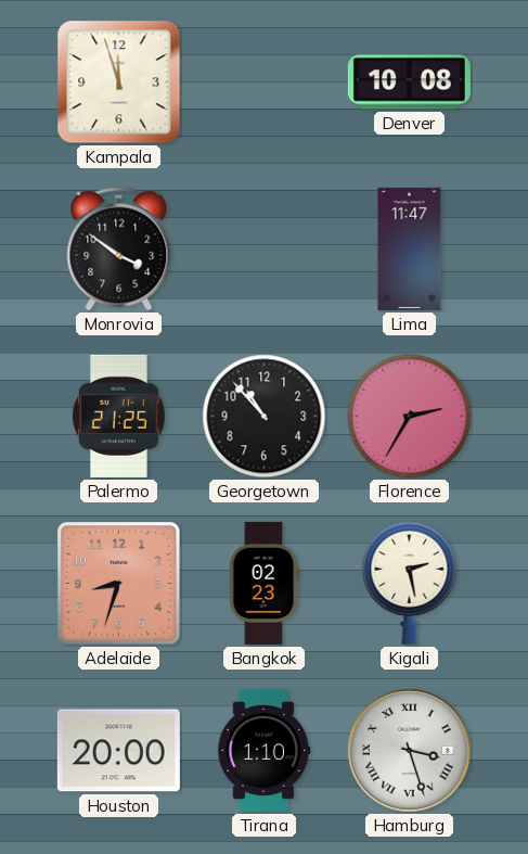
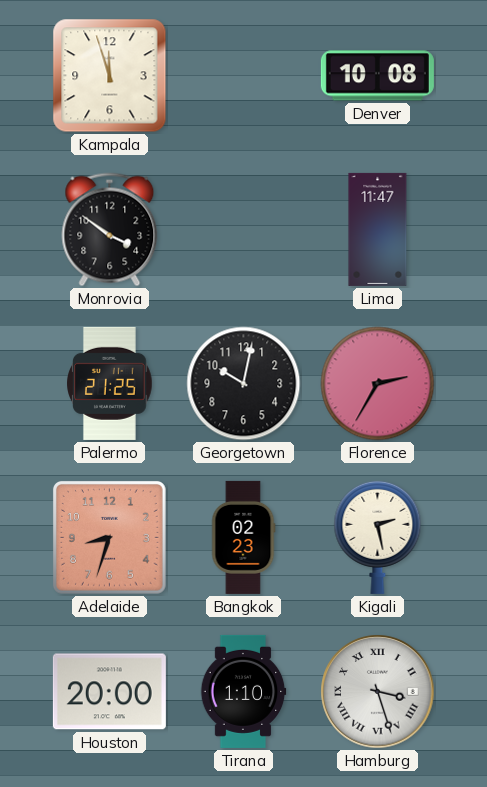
Georgetown: 10:53 -> 10:02
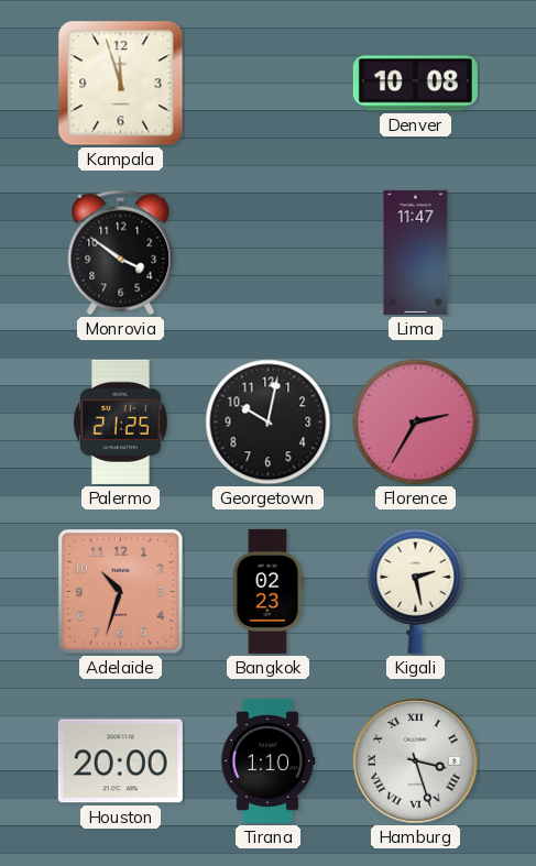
Adelaide: 8:33 -> 10:33
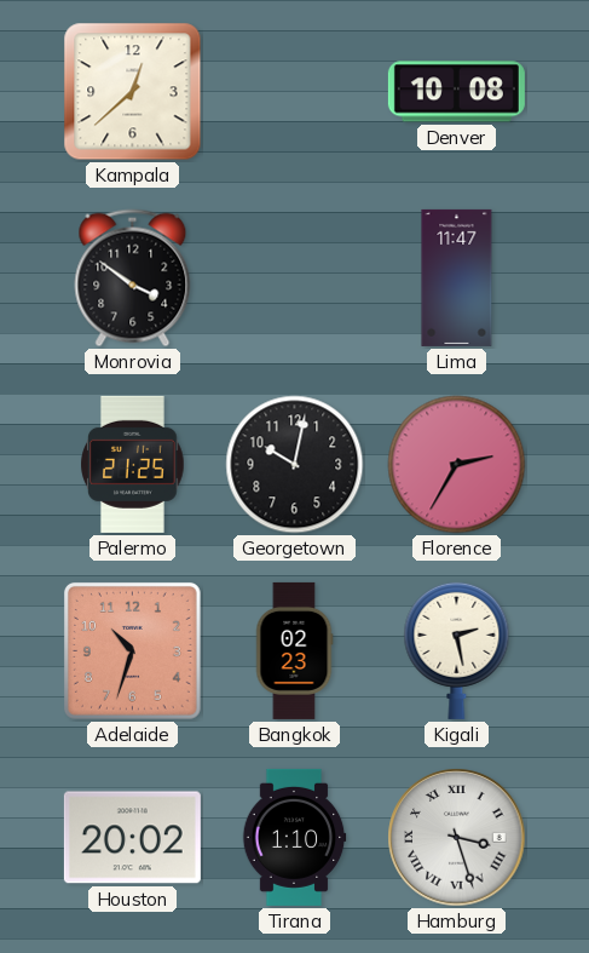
Kampala: 11:57 -> 12:38
Houston: 20:00 -> 20:02
